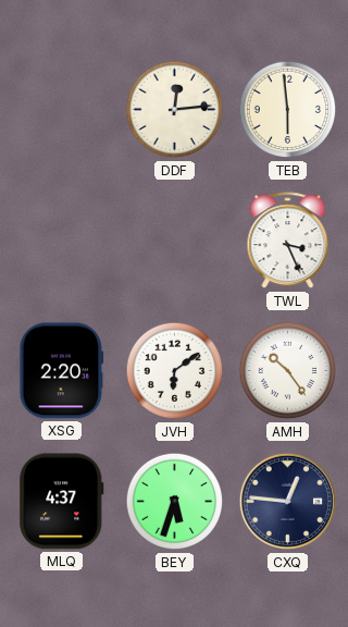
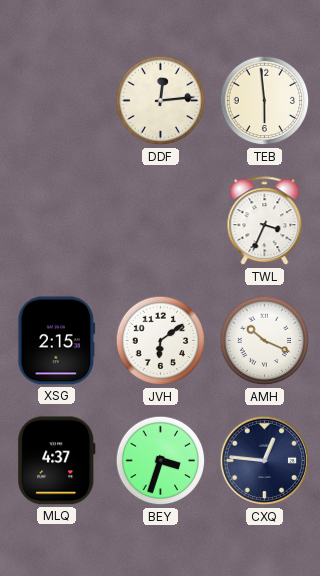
TWL: 3:26 -> 3:34
XSG: 2:20 -> 2:15
AMH: 10:24 -> 10:19
BEY: 5:33 -> 3:33
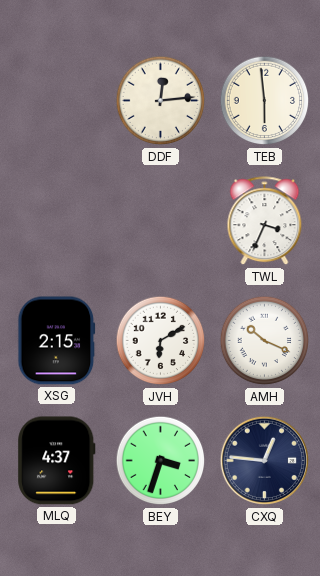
JVH: 6:09 -> 6:10
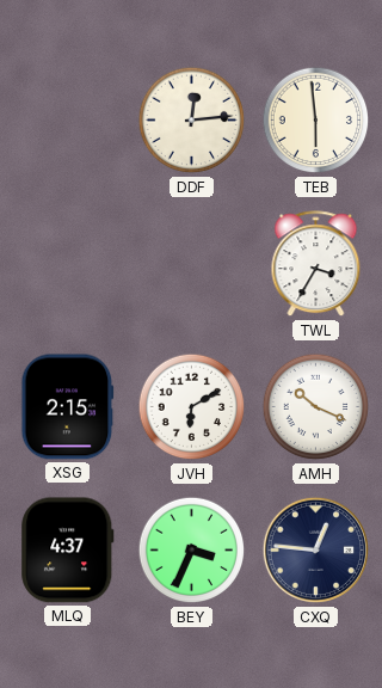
TWL: 3:34 -> 3:35
BEY: 3:33 -> 3:34
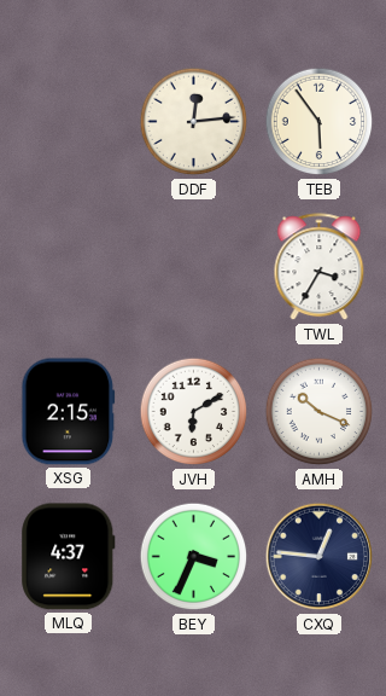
TEB: 5:59 -> 5:54
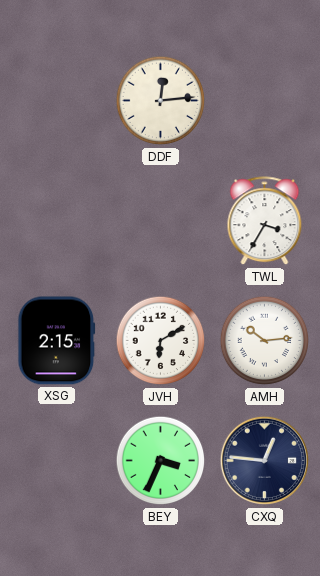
TEB: 5:54 -> none
AMH: 10:19 -> 10:14
MLQ: 4:37 -> none
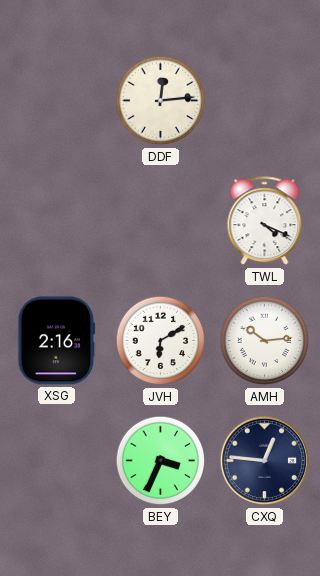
TWL: 3:35 -> 4:19
XSG: 2:15 -> 2:16
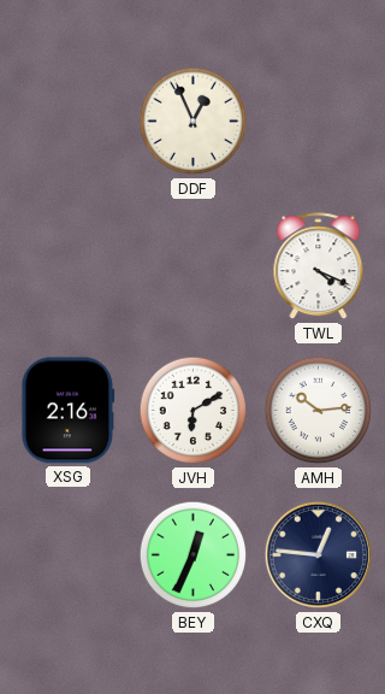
DDF: 12:14 -> 12:56
BEY: 3:34 -> 12:34
